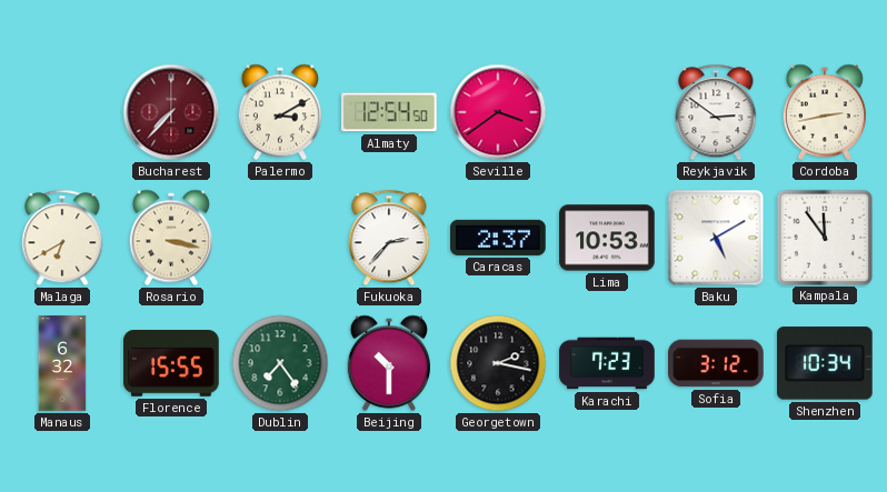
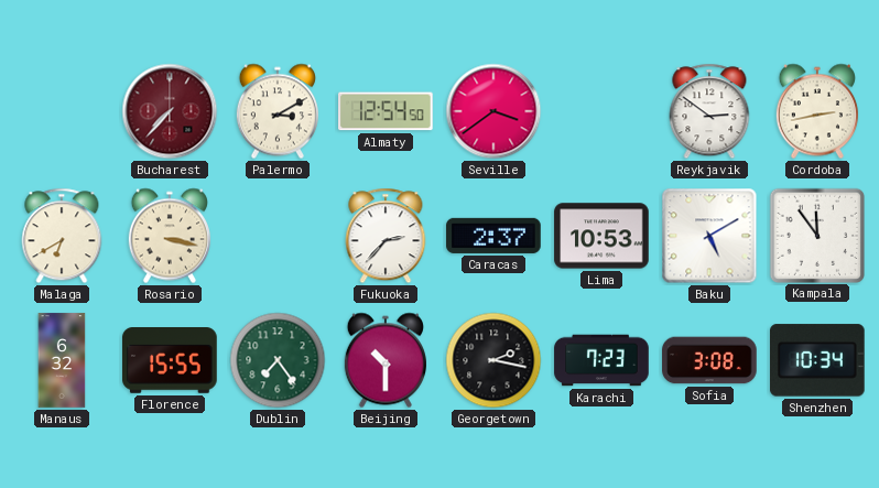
Sofia: 3:12 -> 3:08
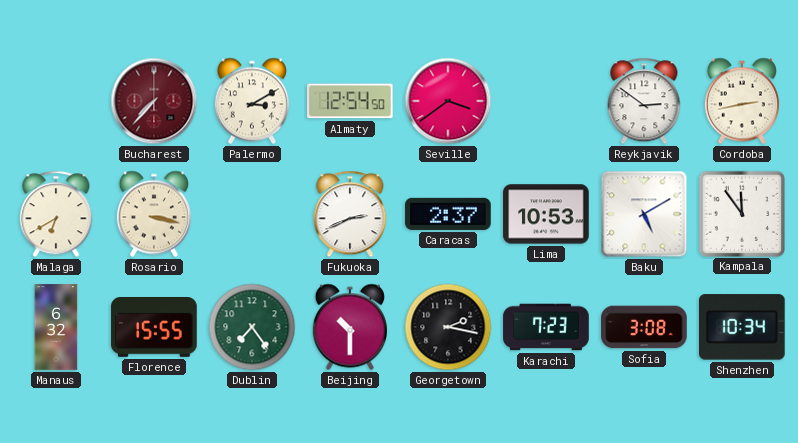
Fukuoka: 2:37 -> 2:41
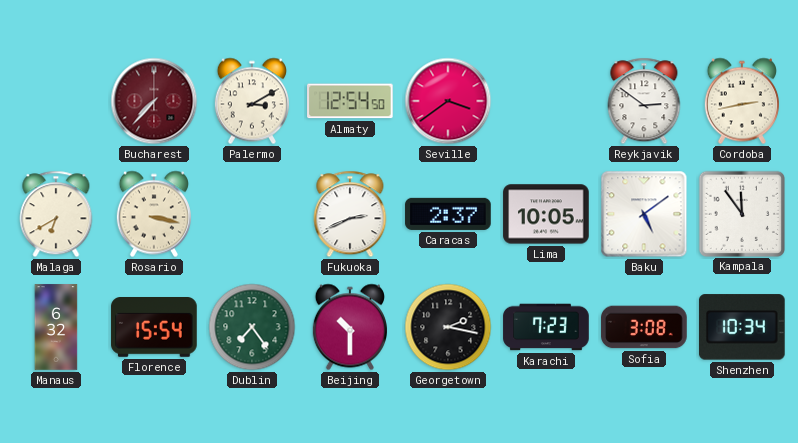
Lima: 10:53 -> 10:05
Baku: 5:10 -> 5:09
Florence: 15:55 -> 15:54
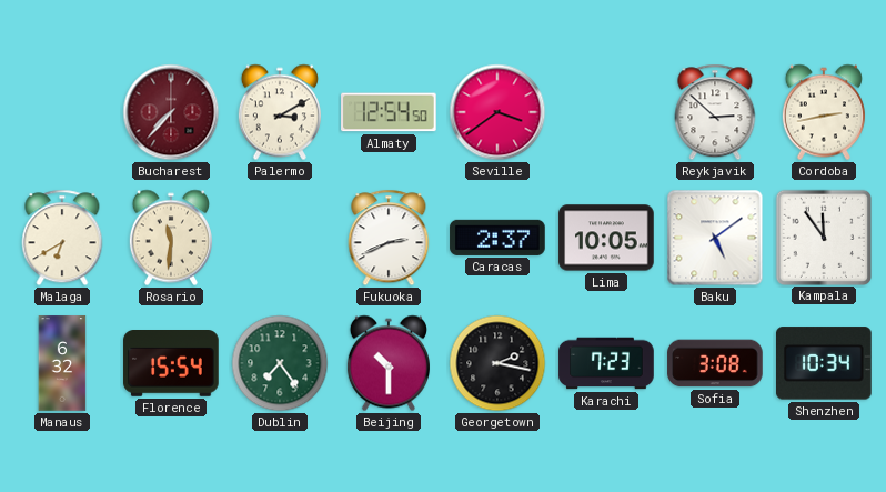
Reykjavik: 2:51 -> 2:52
Rosario: 3:17 -> 11:31
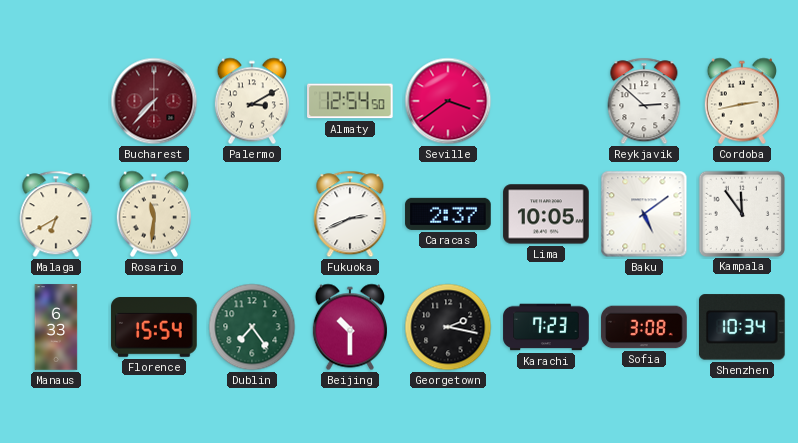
Manaus: 6:32 -> 6:33
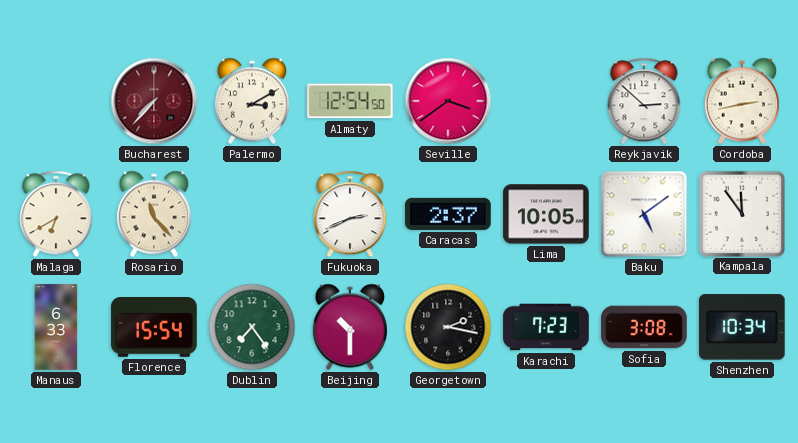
Rosario: 11:31 -> 11:23
